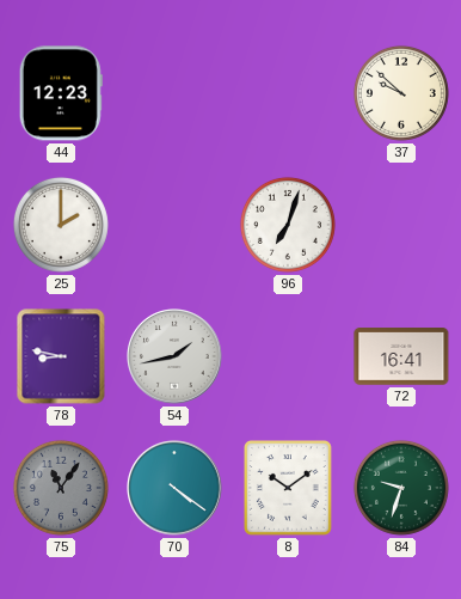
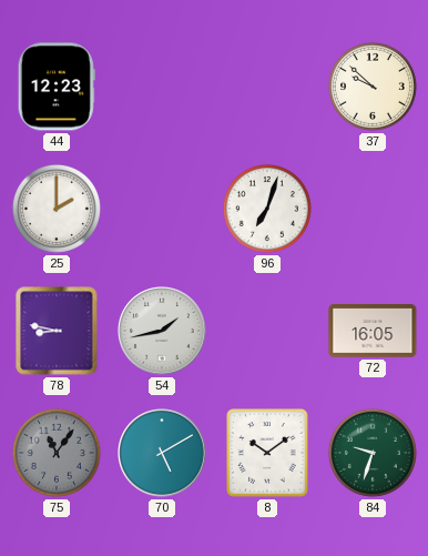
72: 16:41 -> 16:05
70: 4:21 -> 5:10
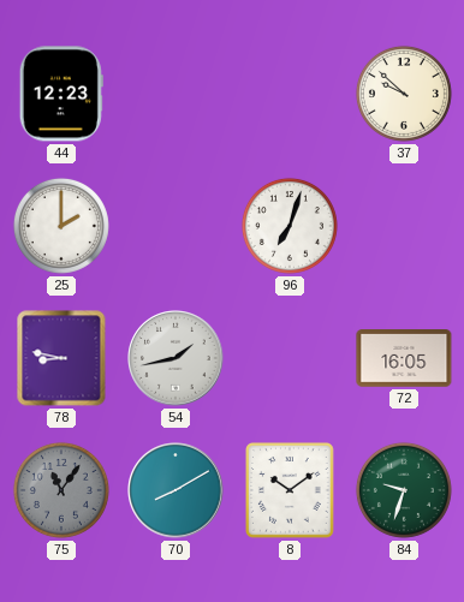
70: 5:10 -> 8:10
